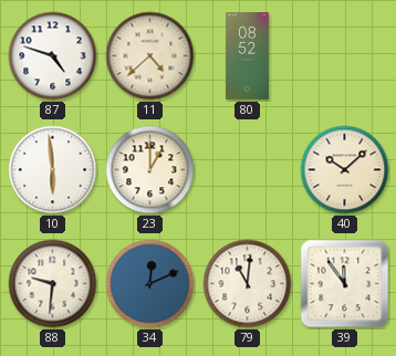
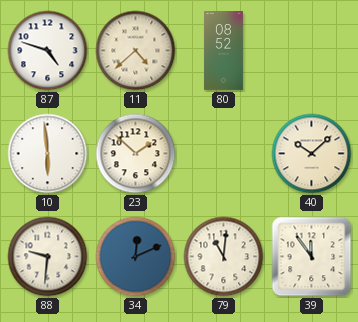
23: 1:00 -> 1:52
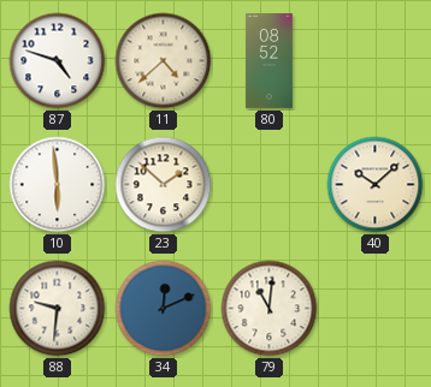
39: 11:54 -> none
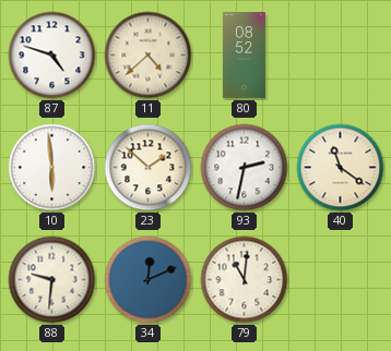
93: none -> 2:32
40: 10:08 -> 11:21
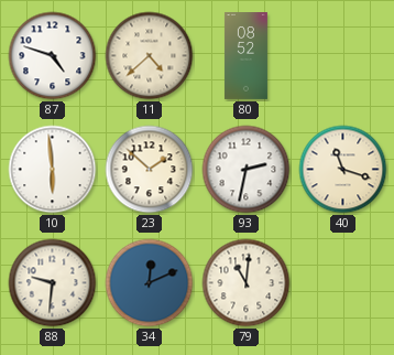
40: 11:21 -> 11:18
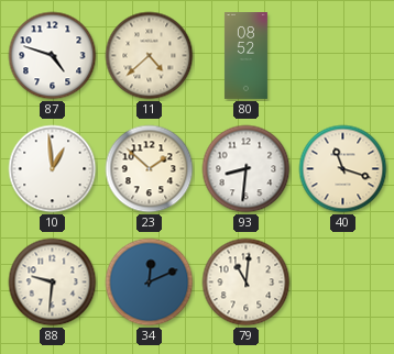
10: 5:59 -> 12:59
93: 2:32 -> 8:31
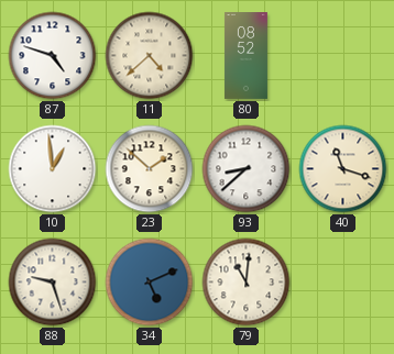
93: 8:31 -> 8:38
88: 9:31 -> 9:27
34: 12:11 -> 5:11
